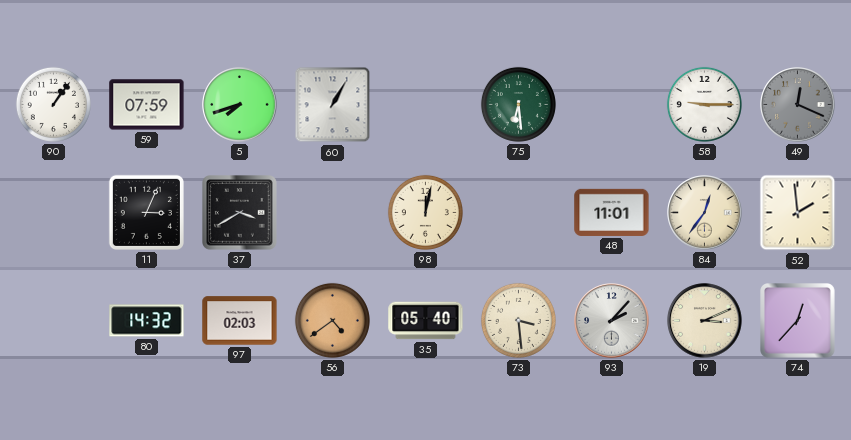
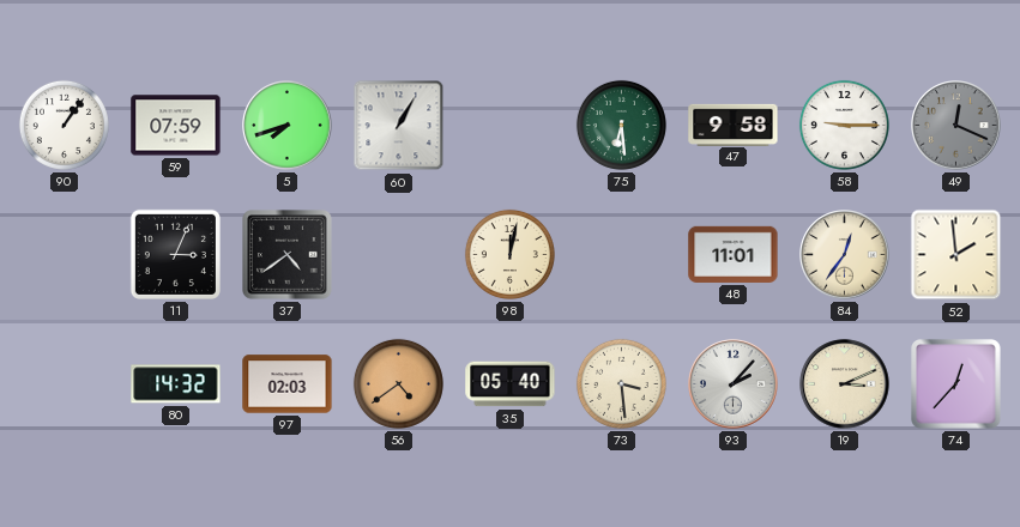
47: none -> 9:58
37: 3:40 -> 4:39
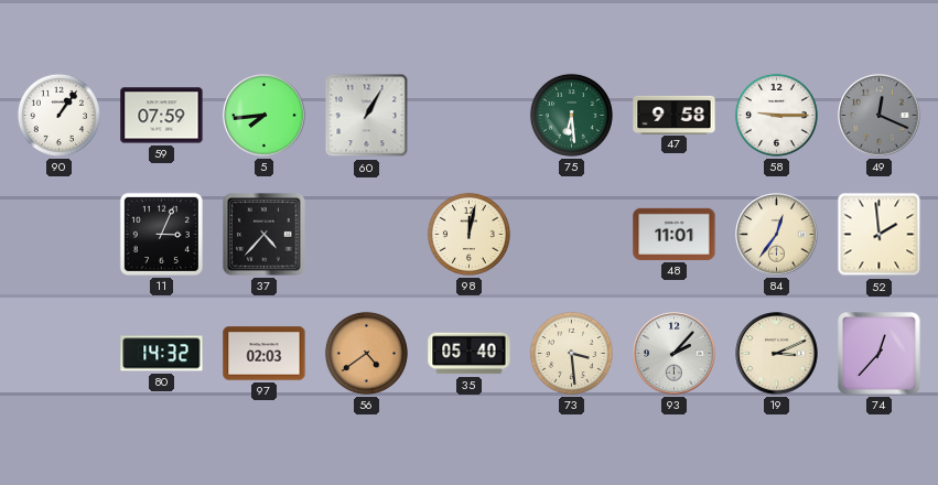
5: 7:42 -> 7:44
37: 4:39 -> 4:37
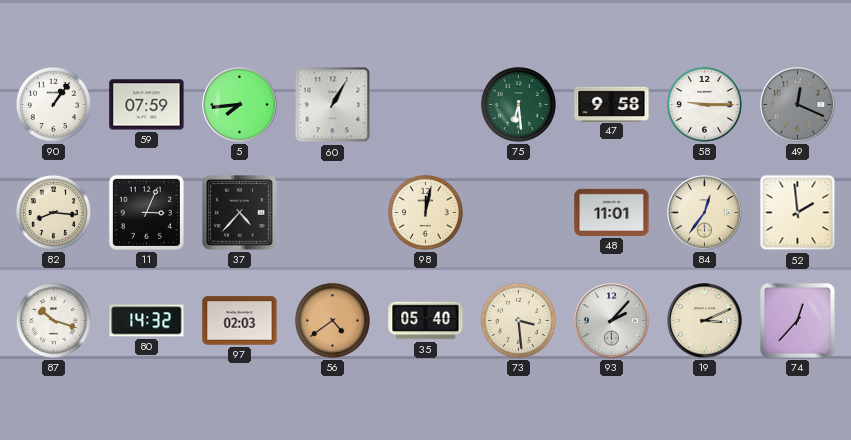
82: none -> 8:16
87: none -> 10:18
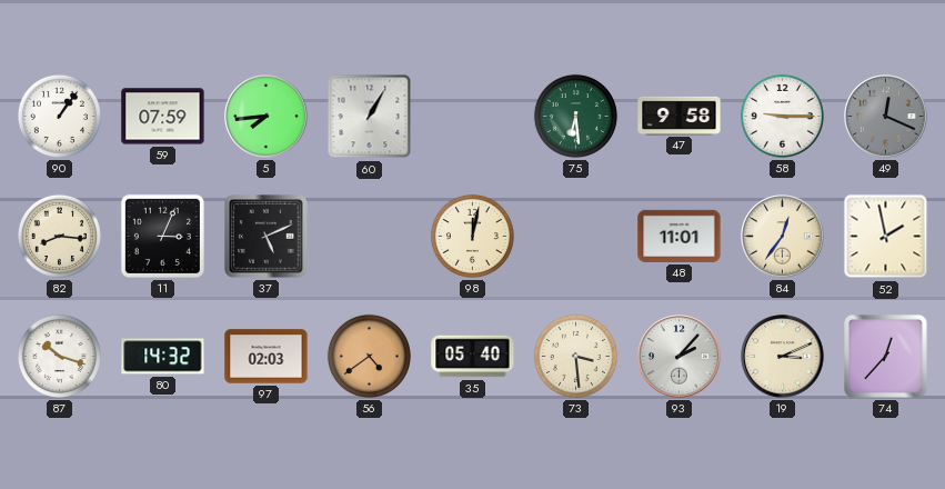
37: 4:37 -> 5:11
52: 1:59 -> 1:58
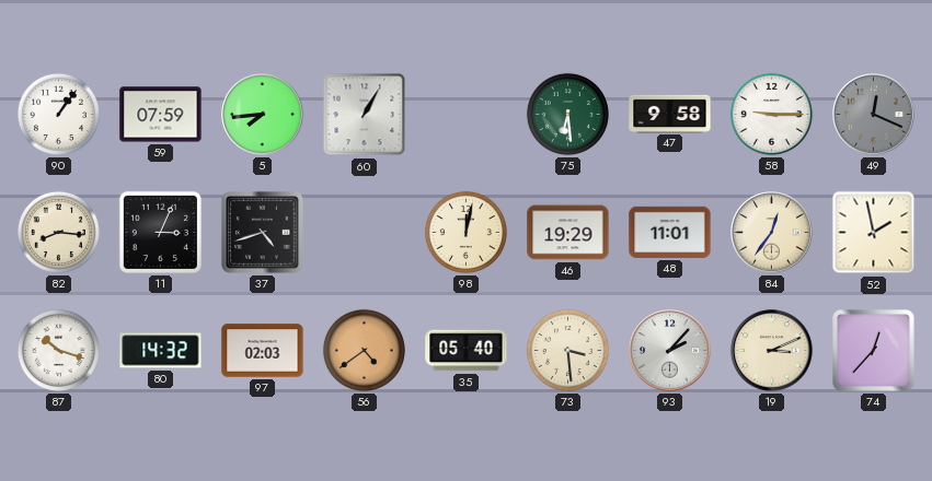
37: 5:11 -> 4:42
46: none -> 19:29
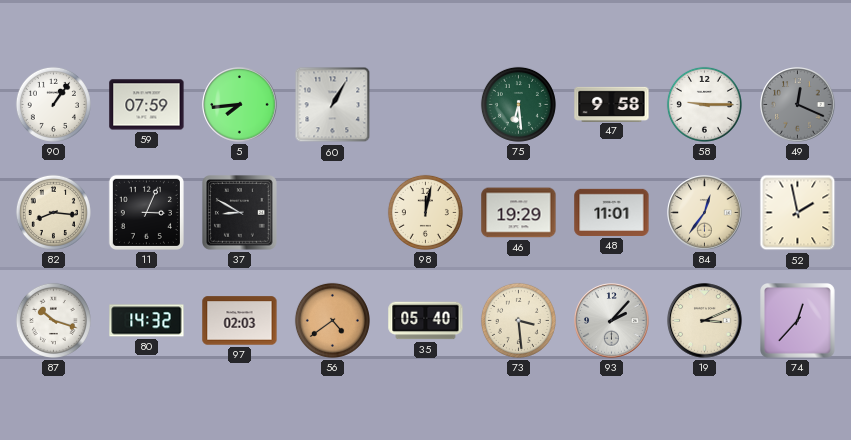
37: 4:42 -> 8:50
